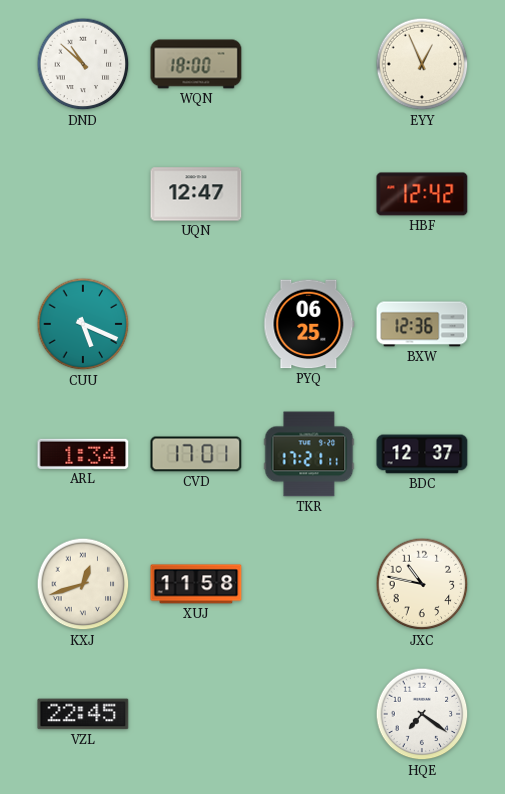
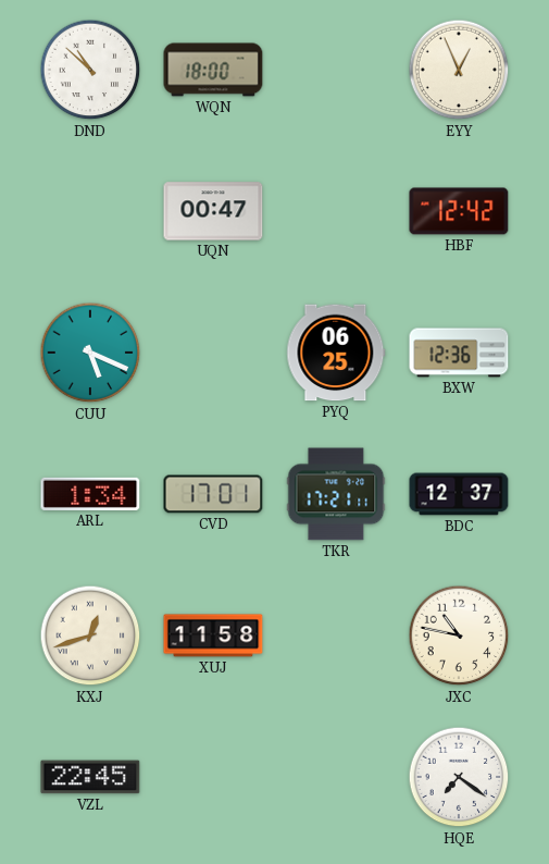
UQN: 12:47 -> 00:47
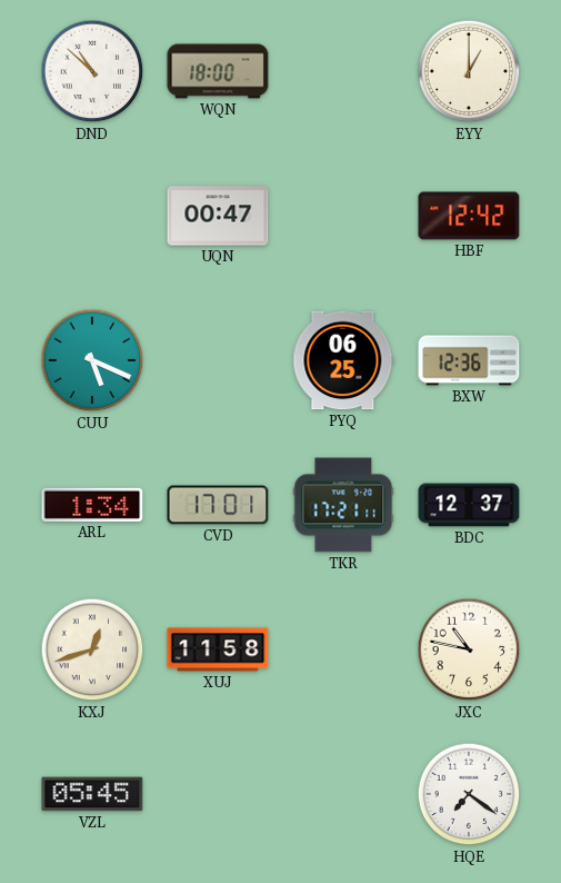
EYY: 12:56 -> 1:00
VZL: 22:45 -> 05:45
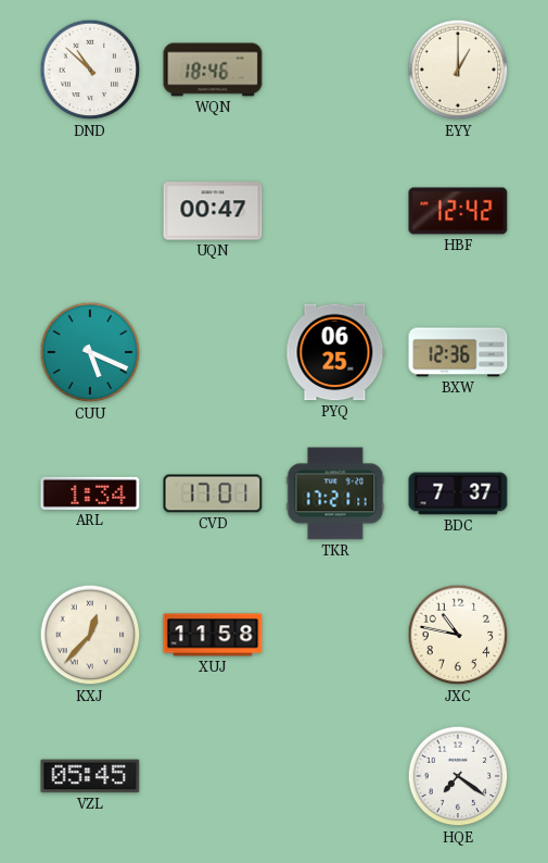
WQN: 18:00 -> 18:46
BDC: 12:37 -> 7:37
KXJ: 12:42 -> 12:37
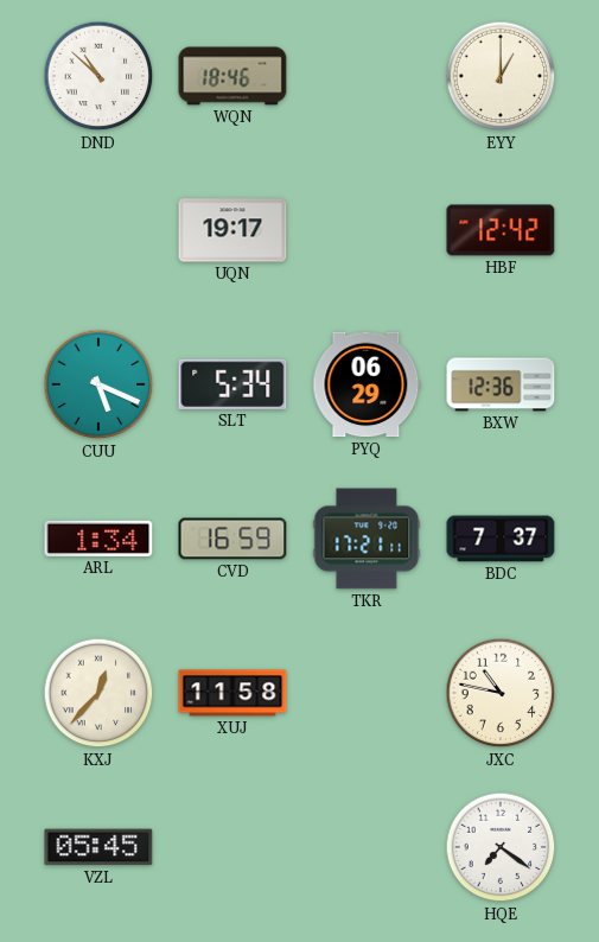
UQN: 00:47 -> 19:17
SLT: none -> 5:34
PYQ: 06:25 -> 06:29
CVD: 17:01 -> 16:59
